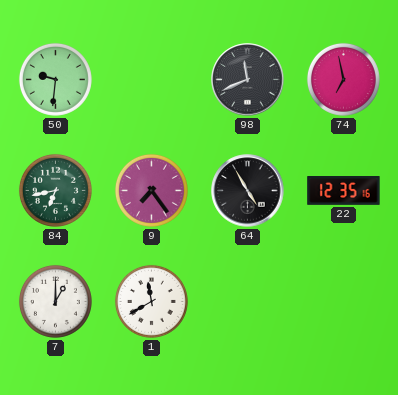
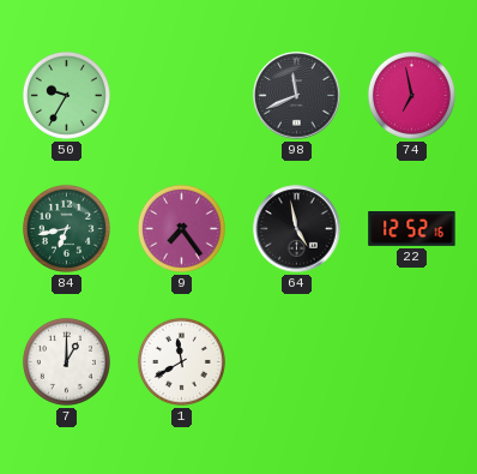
50: 9:31 -> 9:35
64: 4:55 -> 4:58
22: 12:35 -> 12:52
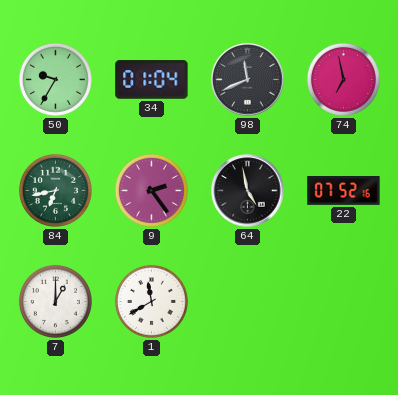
34: none -> 01:04
9: 7:24 -> 2:24
22: 12:52 -> 07:52
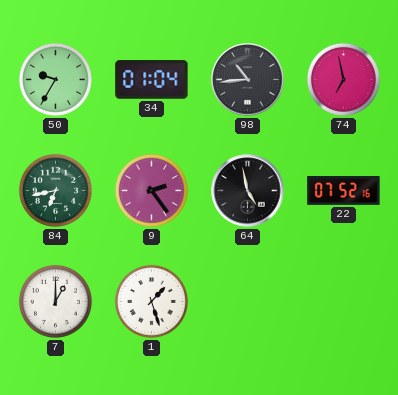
98: 11:41 -> 10:44
1: 11:40 -> 1:27
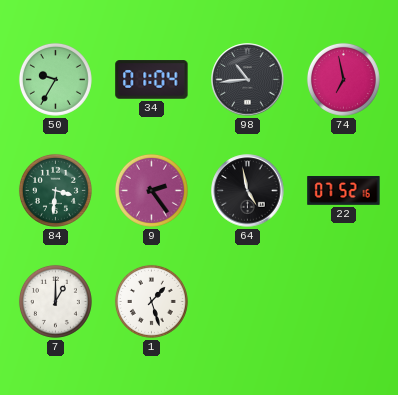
84: 6:43 -> 3:31
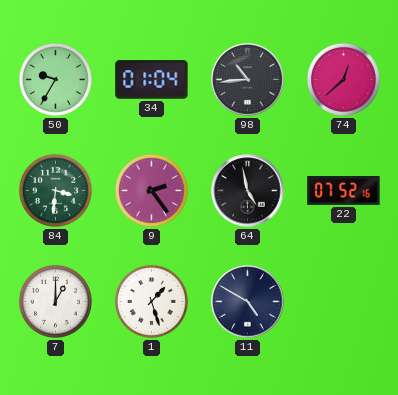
74: 6:58 -> 12:38
11: none -> 4:50
